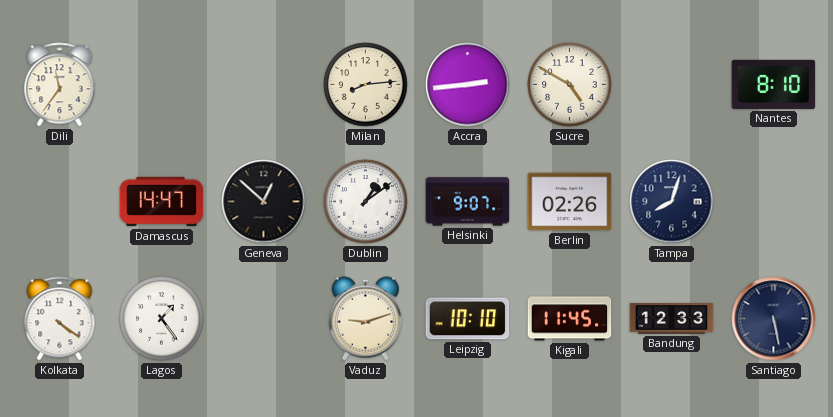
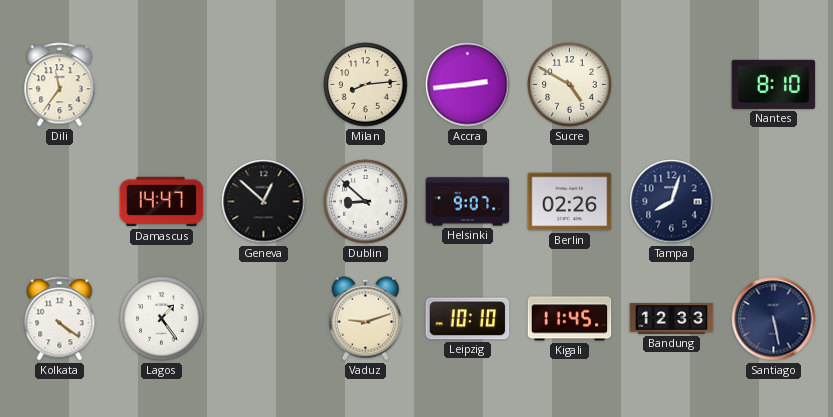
Dublin: 1:09 -> 8:52
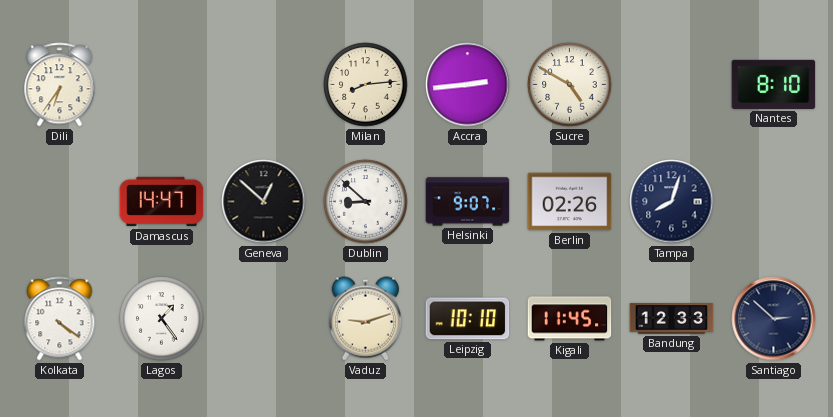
Dili: 11:36 -> 6:36
Santiago: 5:28 -> 2:52
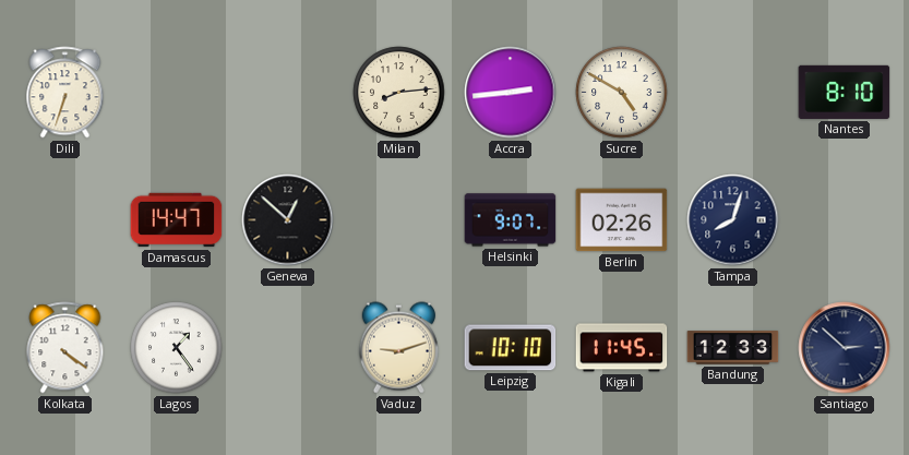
Dili: 6:36 -> 6:33
Dublin: 8:52 -> none
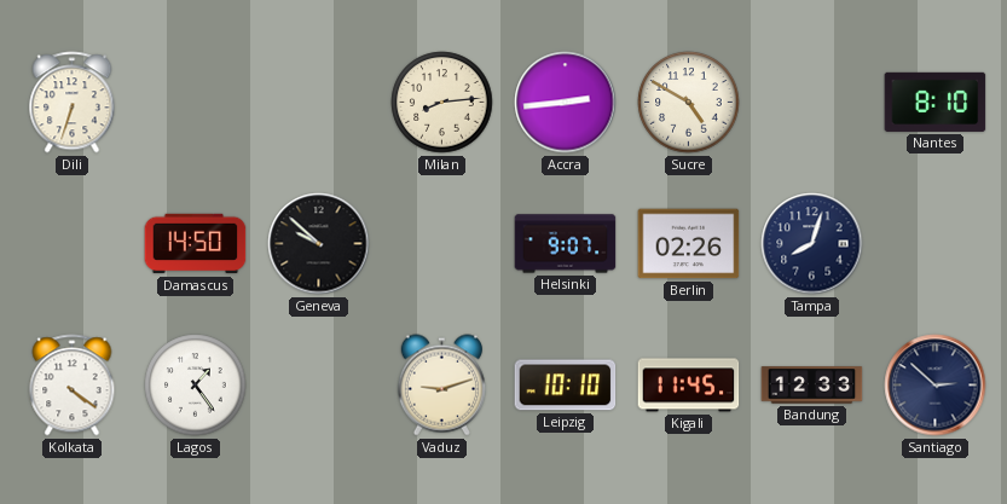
Damascus: 14:47 -> 14:50
Geneva: 12:52 -> 9:52
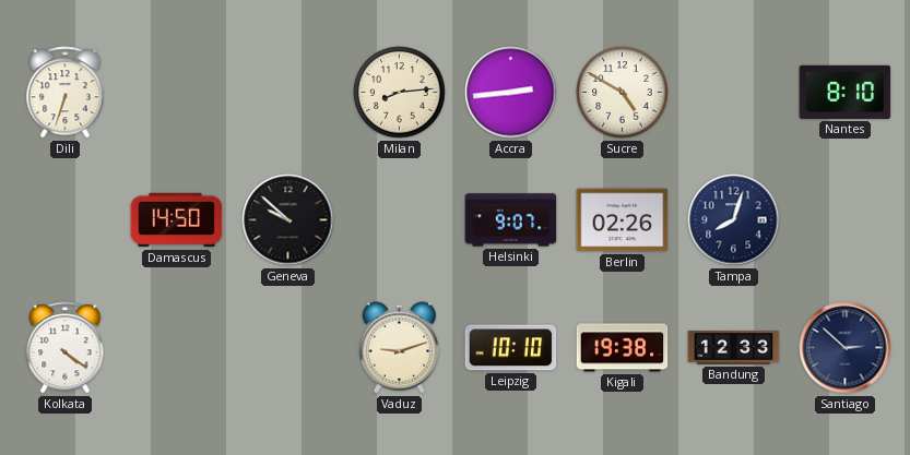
Lagos: 1:24 -> none
Kigali: 11:45 -> 19:38
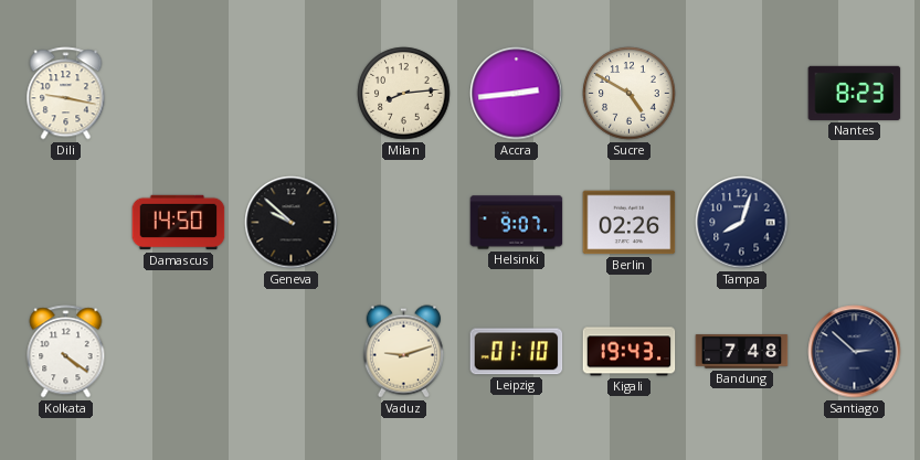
Dili: 6:33 -> 9:17
Nantes: 8:10 -> 8:23
Leipzig: 10:10 -> 01:10
Kigali: 19:38 -> 19:43
Bandung: 12:33 -> 7:48
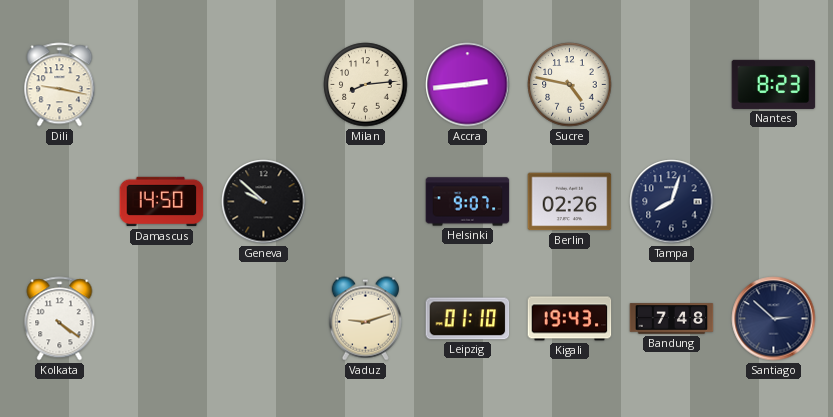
Sucre: 4:50 -> 4:47
